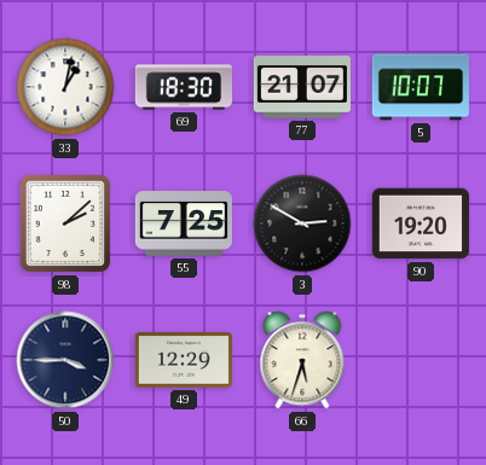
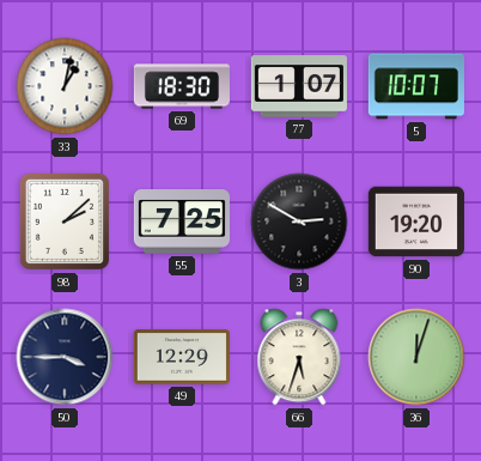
77: 21:07 -> 1:07
36: none -> 12:03
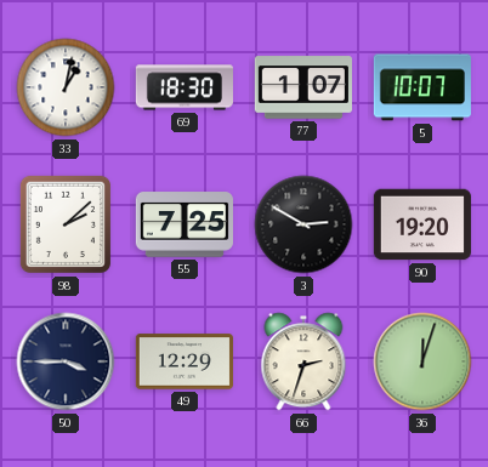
66: 5:33 -> 2:33
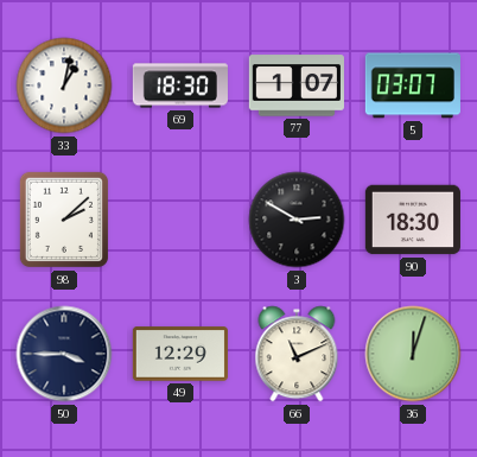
5: 10:07 -> 03:07
55: 7:25 -> none
90: 19:20 -> 18:30
66: 2:33 -> 11:11
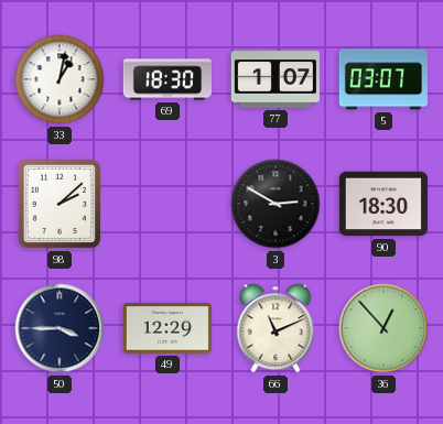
36: 12:03 -> 12:53
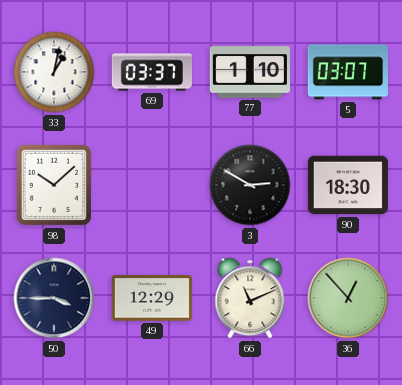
69: 18:30 -> 03:37
77: 1:07 -> 1:10
98: 2:08 -> 10:08
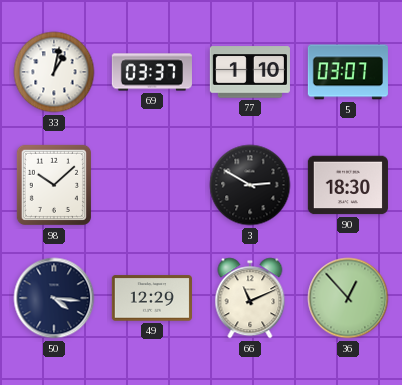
50: 3:45 -> 4:16
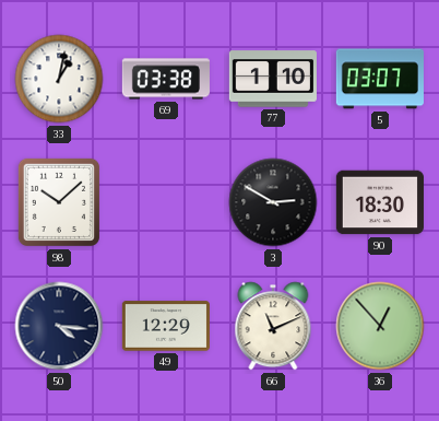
69: 03:37 -> 03:38
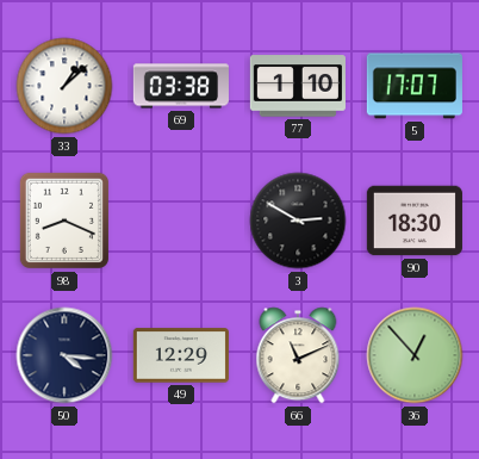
33: 1:02 -> 1:08
5: 03:07 -> 17:07
98: 10:08 -> 8:19
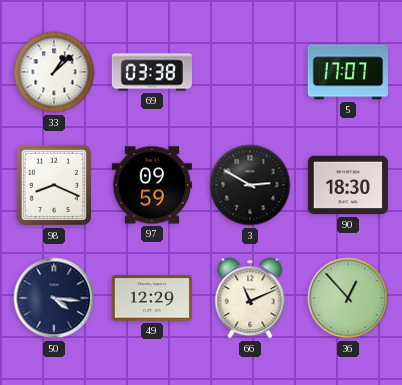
77: 1:10 -> none
97: none -> 09:59
